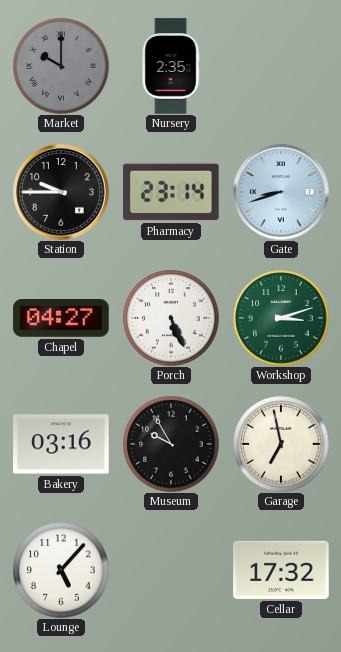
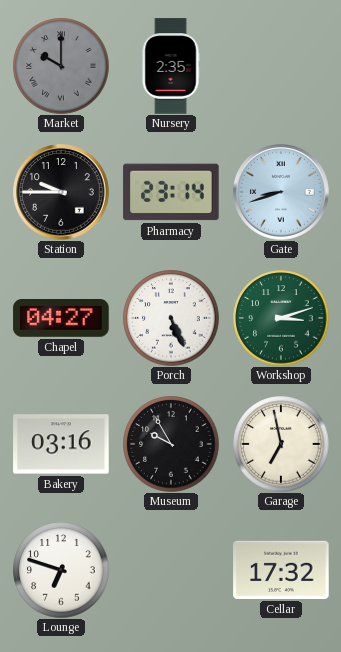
Lounge: 5:07 -> 6:48
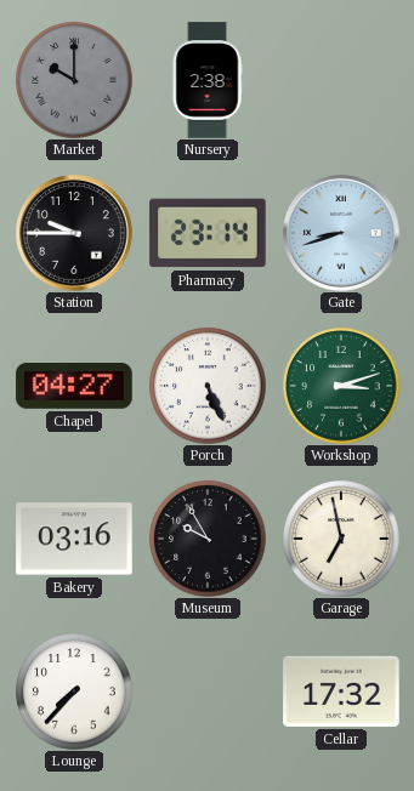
Nursery: 2:35 -> 2:38
Lounge: 6:48 -> 7:37
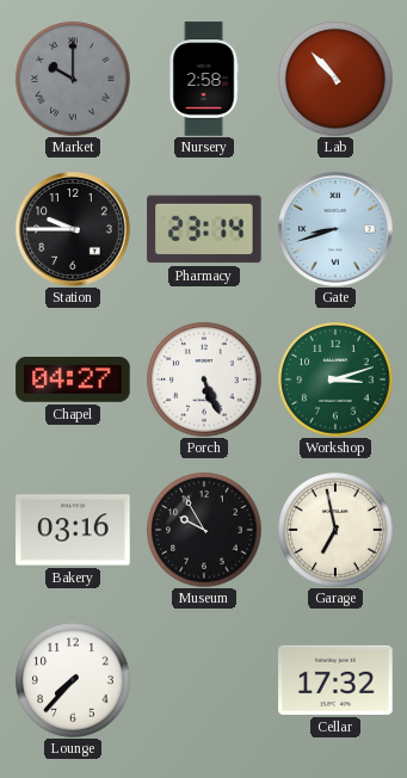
Nursery: 2:38 -> 2:58
Lab: none -> 10:53
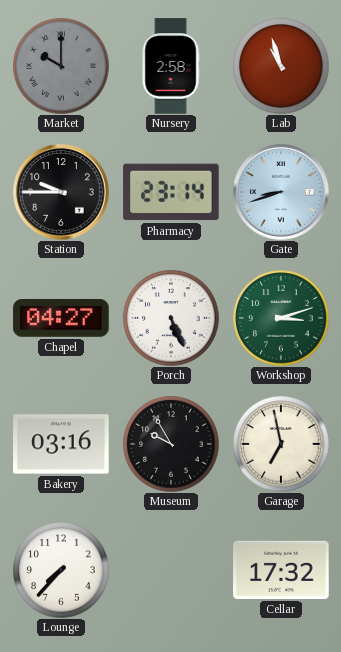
Lab: 10:53 -> 10:57
